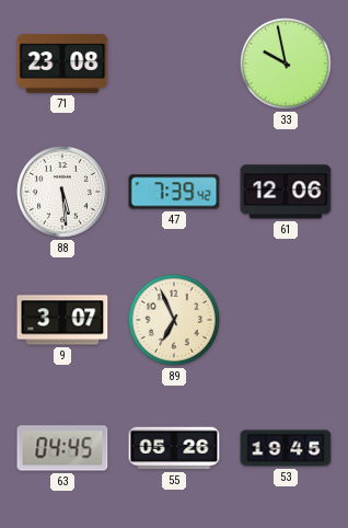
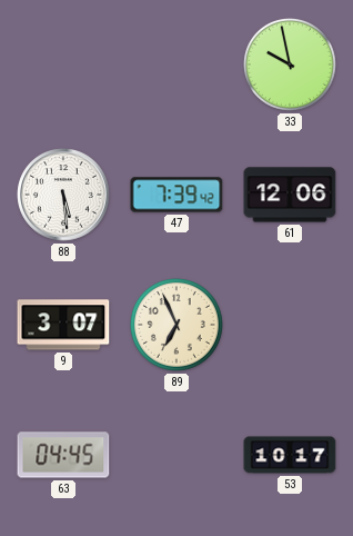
71: 23:08 -> none
55: 05:26 -> none
53: 19:45 -> 10:17
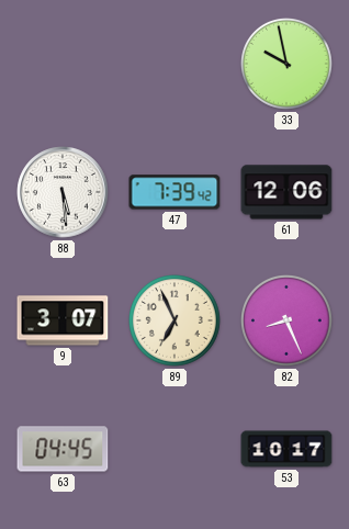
82: none -> 8:26
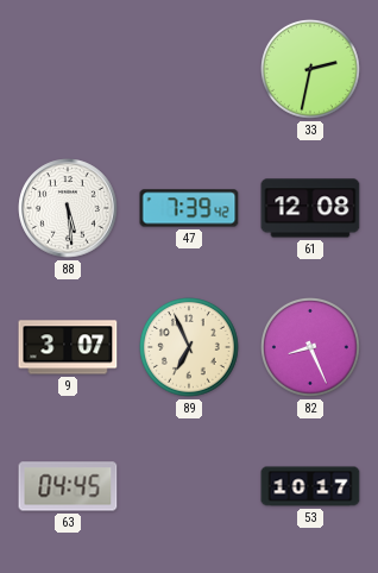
33: 9:58 -> 2:32
61: 12:06 -> 12:08
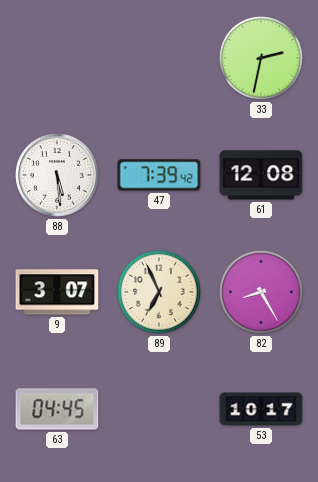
82: 8:26 -> 8:25
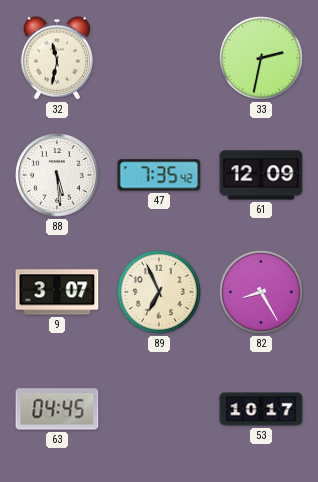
32: none -> 11:32
47: 7:39 -> 7:35
61: 12:08 -> 12:09
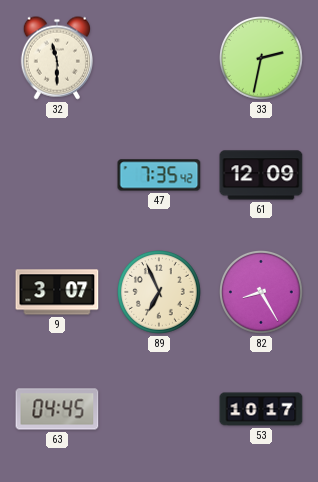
32: 11:32 -> 11:30
88: 5:29 -> none
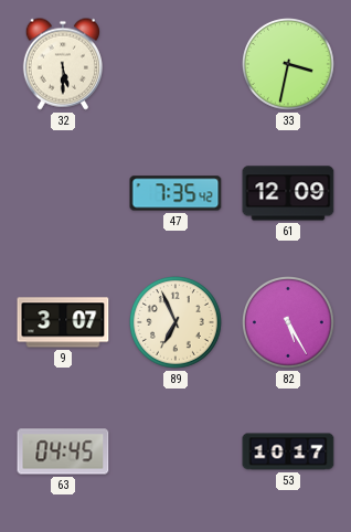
32: 11:30 -> 5:30
33: 2:32 -> 3:32
82: 8:25 -> 5:25
